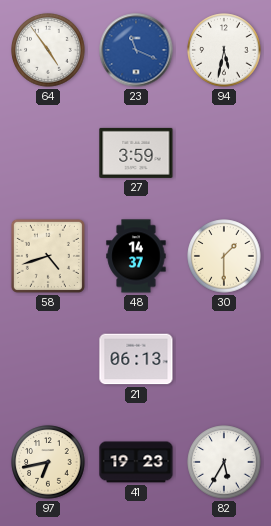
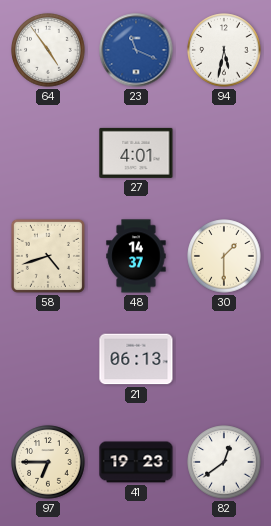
27: 3:59 -> 4:01
97: 6:43 -> 6:45
82: 5:35 -> 12:39
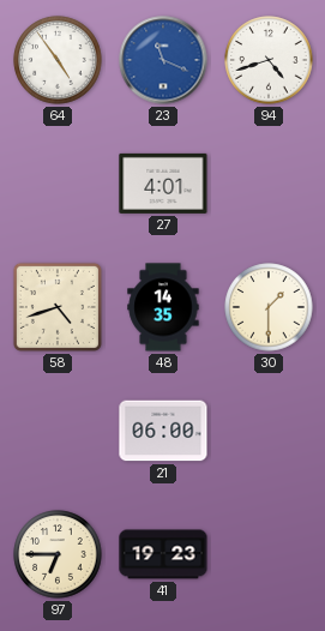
94: 5:32 -> 4:42
48: 14:37 -> 14:35
21: 06:13 -> 06:00
82: 12:39 -> none
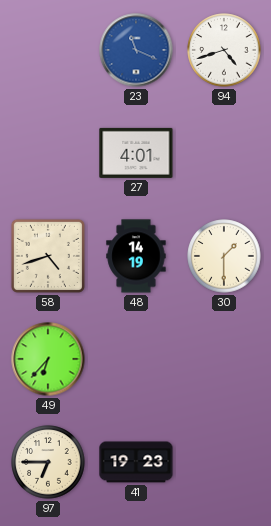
64: 4:54 -> none
48: 14:35 -> 14:19
49: none -> 6:37
21: 06:00 -> none
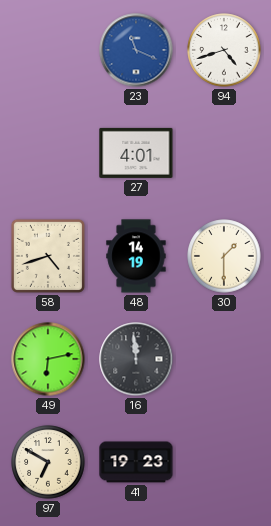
49: 6:37 -> 6:13
16: none -> 11:59
97: 6:45 -> 6:50
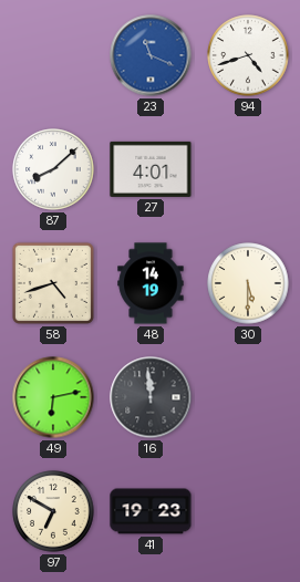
87: none -> 8:08
30: 1:30 -> 5:30
